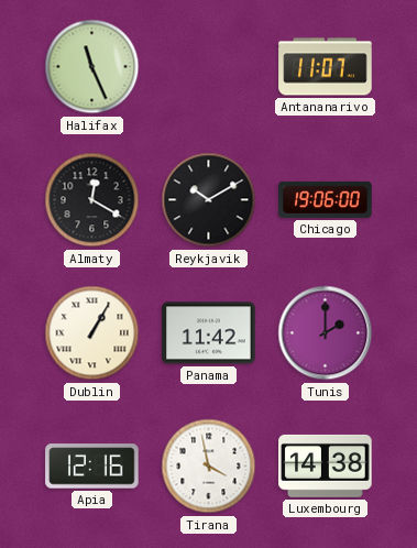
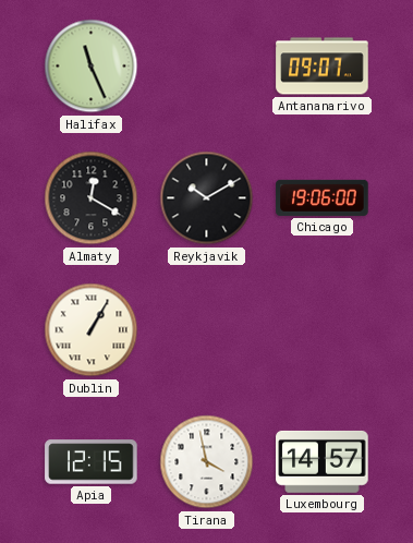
Antananarivo: 11:07 -> 09:07
Panama: 11:42 -> none
Tunis: 2:00 -> none
Apia: 12:16 -> 12:15
Luxembourg: 14:38 -> 14:57
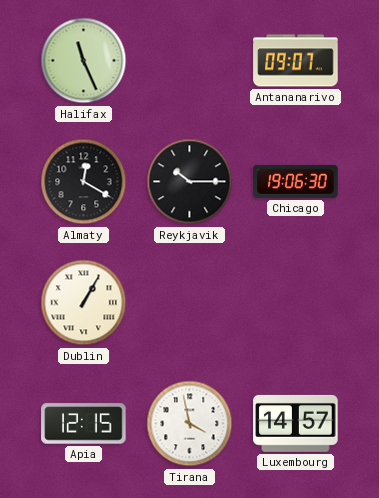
Reykjavik: 10:10 -> 10:15
Chicago: 19:06:00 -> 19:06:30
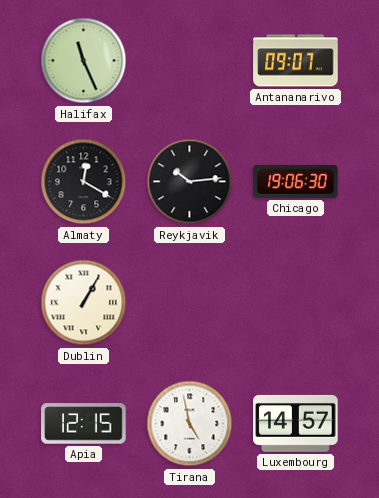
Reykjavik: 10:15 -> 10:14
Tirana: 3:58 -> 4:58
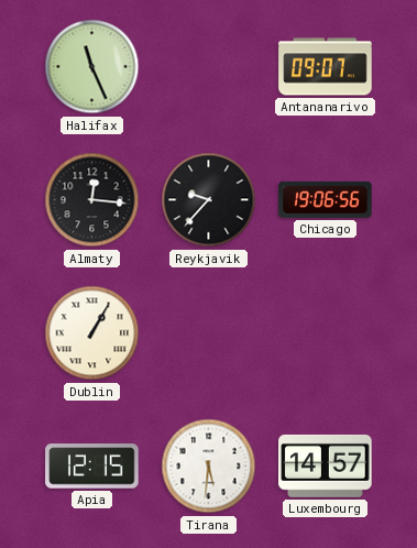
Almaty: 12:20 -> 12:16
Reykjavik: 10:14 -> 9:37
Chicago: 19:06:30 -> 19:06:56
Tirana: 4:58 -> 5:31
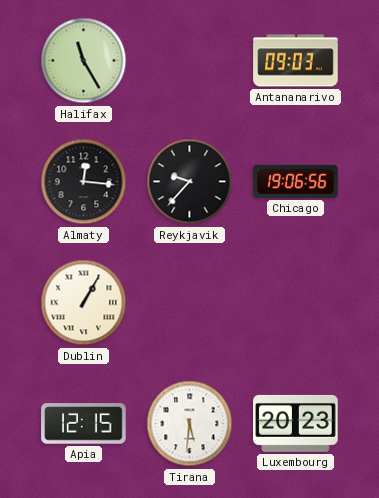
Halifax: 11:26 -> 11:25
Antananarivo: 09:07 -> 09:03
Luxembourg: 14:57 -> 20:23
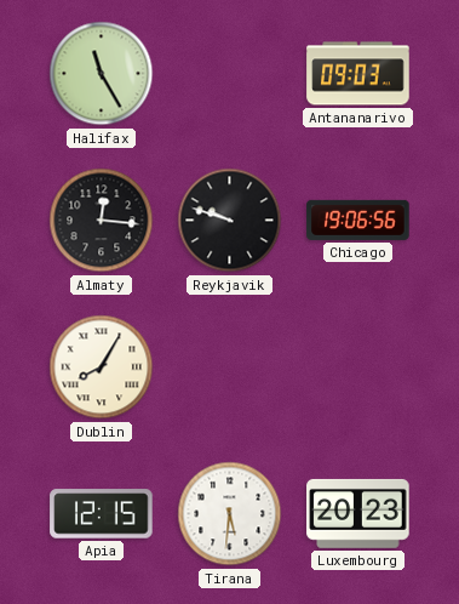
Reykjavik: 9:37 -> 9:48
Dublin: 1:05 -> 8:05
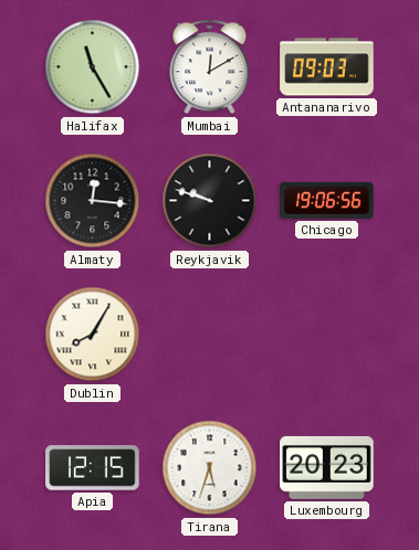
Mumbai: none -> 12:10
Tirana: 5:31 -> 5:33
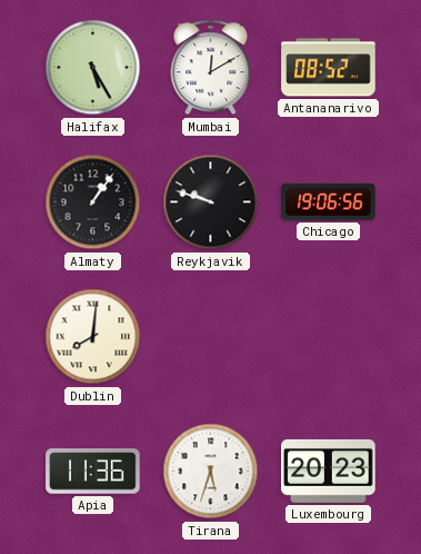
Halifax: 11:25 -> 5:25
Antananarivo: 09:03 -> 08:52
Almaty: 12:16 -> 1:06
Dublin: 8:05 -> 8:01
Apia: 12:15 -> 11:36
